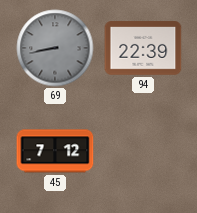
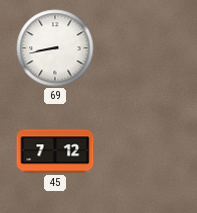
69 dial: grey -> white
94: 22:39 -> none
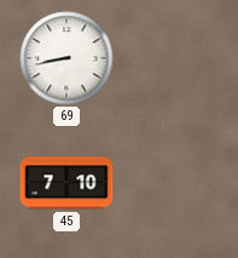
45: 7:12 -> 7:10
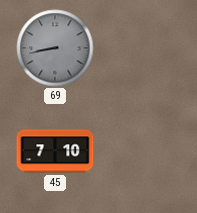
69 dial: white -> grey
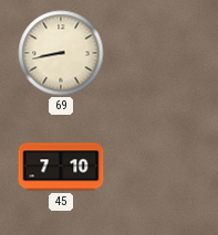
69 dial: grey -> cream
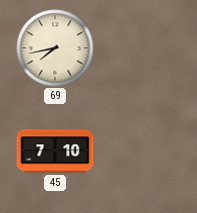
69: 8:43 -> 7:43
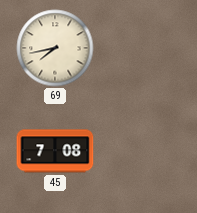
45: 7:10 -> 7:08
